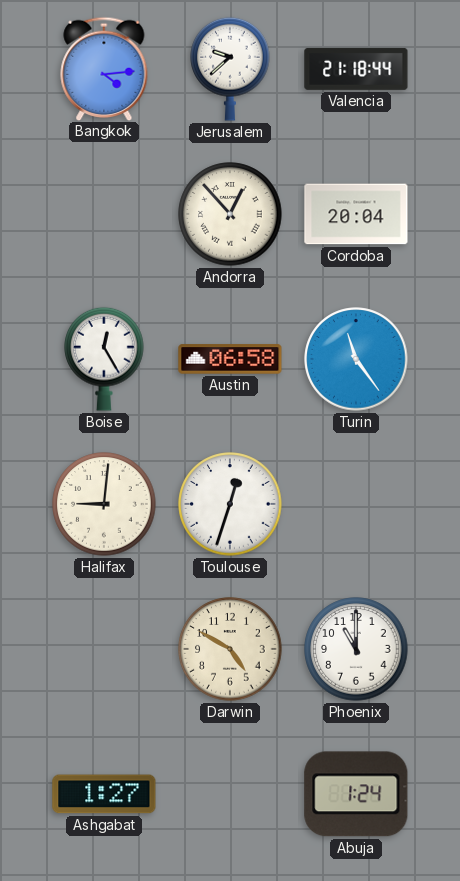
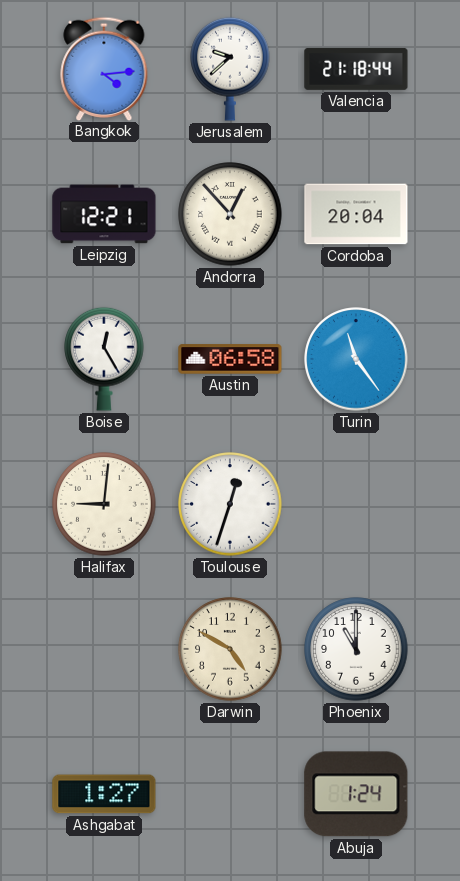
Leipzig: none -> 12:21
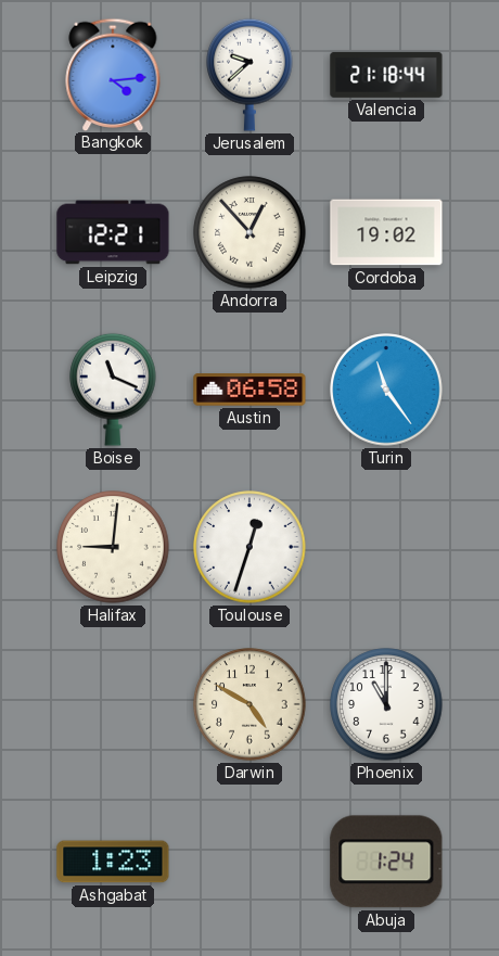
Cordoba: 20:04 -> 19:02
Boise: 12:25 -> 11:19
Ashgabat: 1:27 -> 1:23
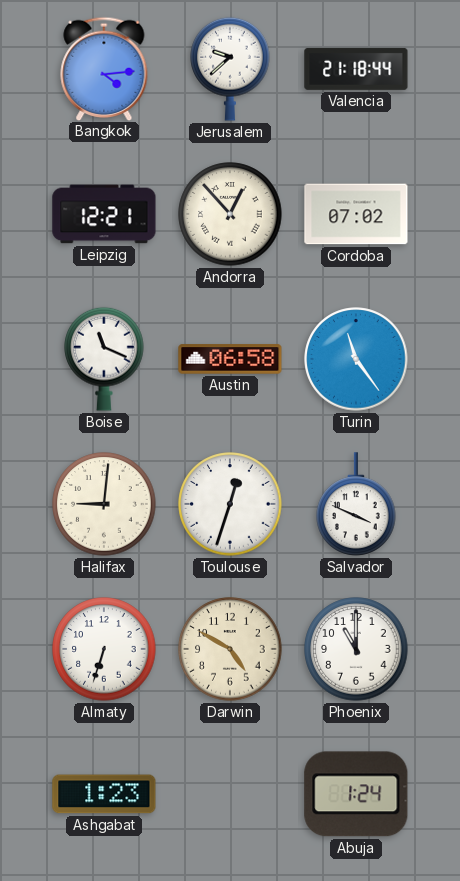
Cordoba: 19:02 -> 07:02
Salvador: none -> 3:49
Almaty: none -> 6:33
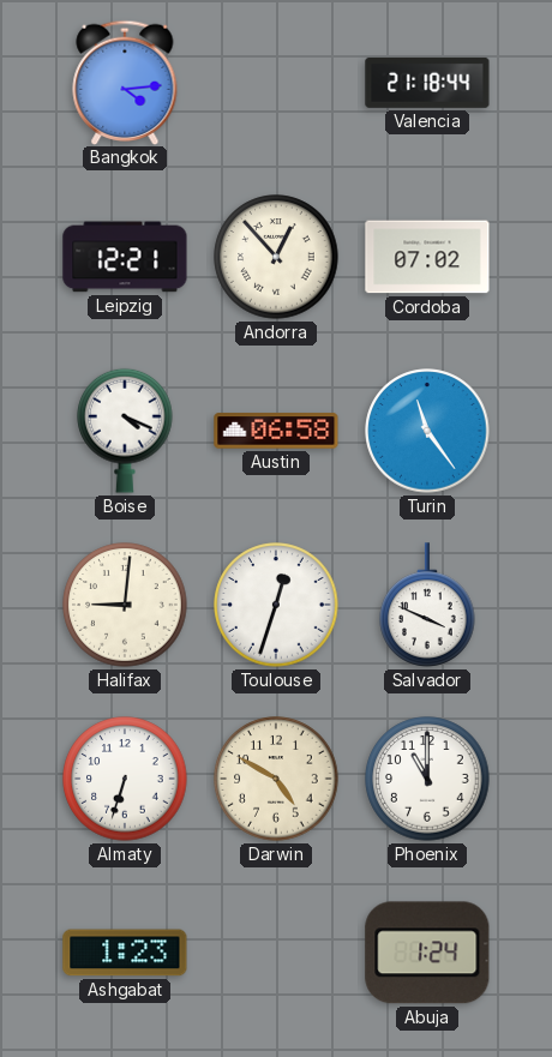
Jerusalem: 9:38 -> none
Boise: 11:19 -> 4:19
